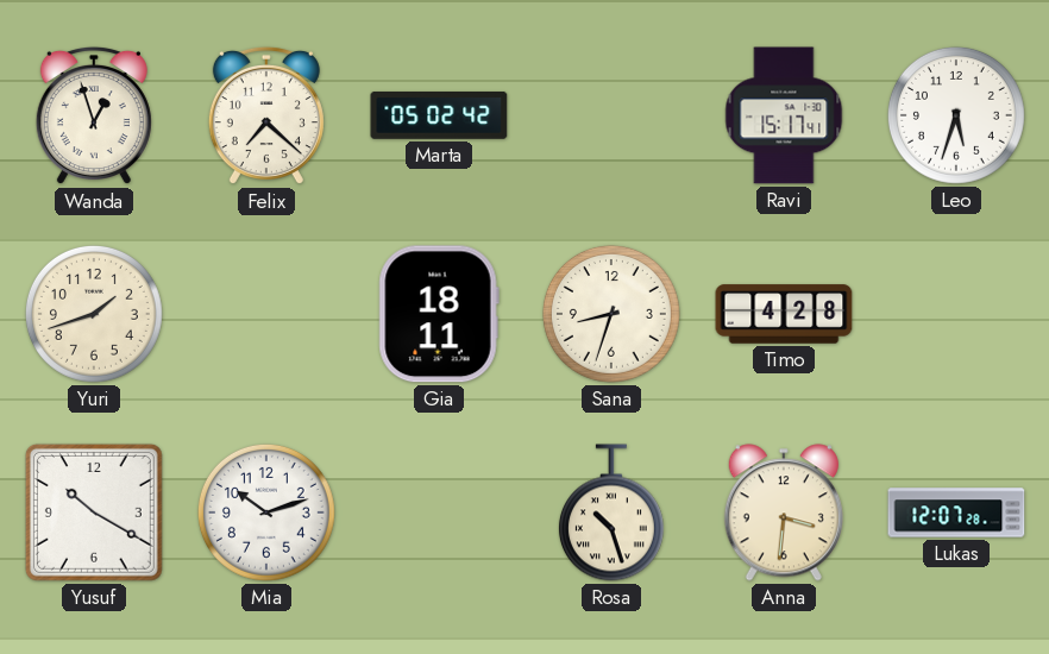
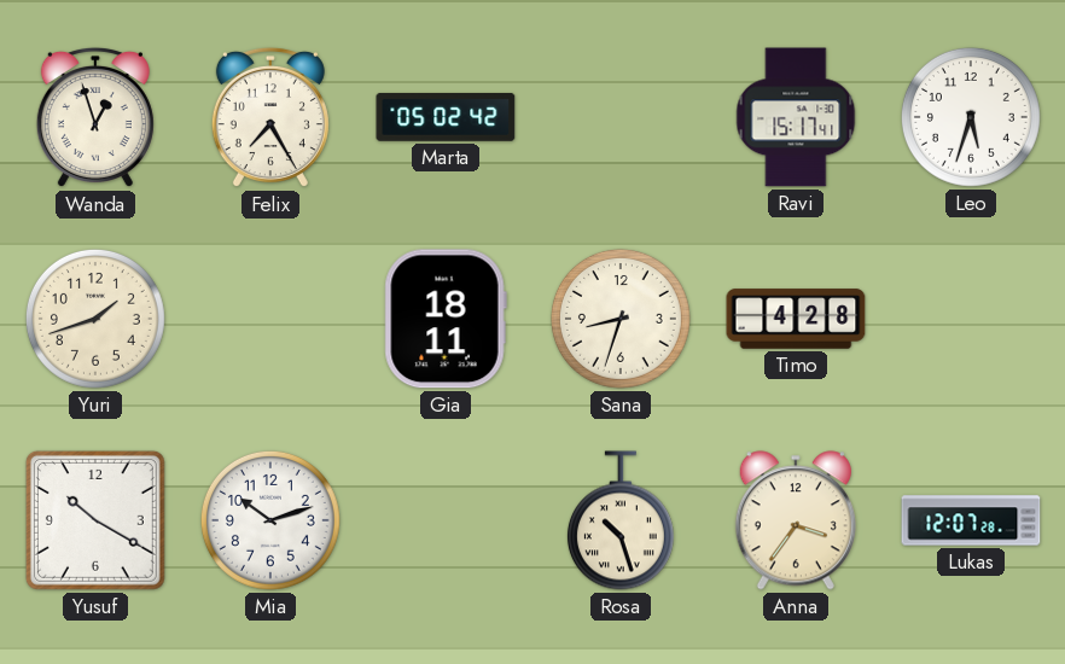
Felix: 7:22 -> 7:25
Anna: 3:31 -> 3:36
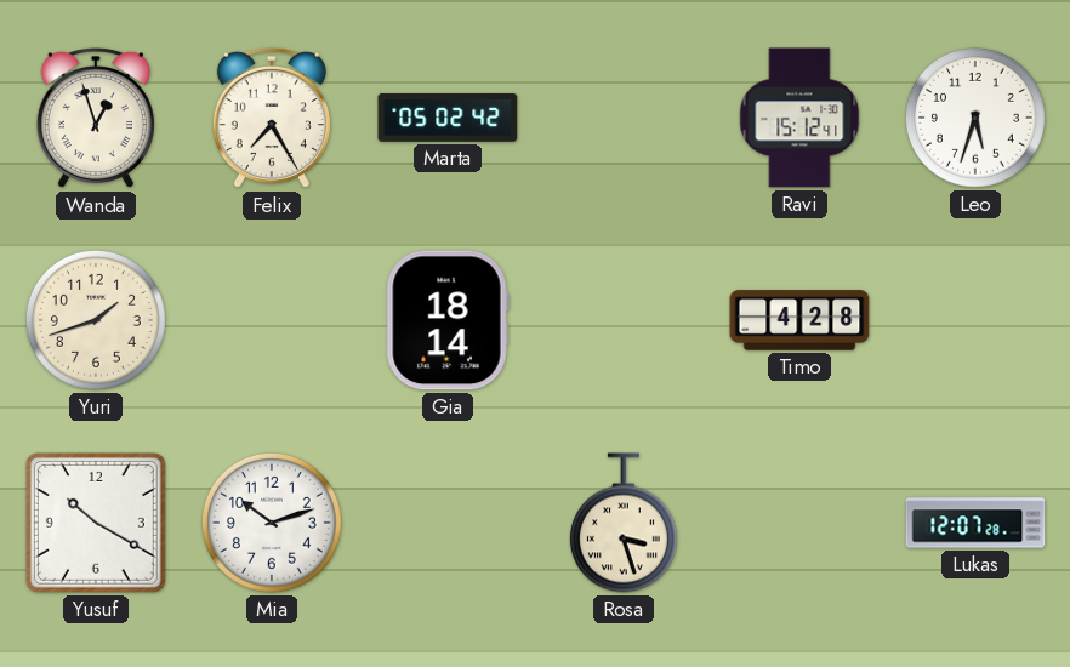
Ravi: 15:17 -> 15:12
Gia: 18:11 -> 18:14
Sana: 8:33 -> none
Rosa: 10:27 -> 3:27
Anna: 3:36 -> none
